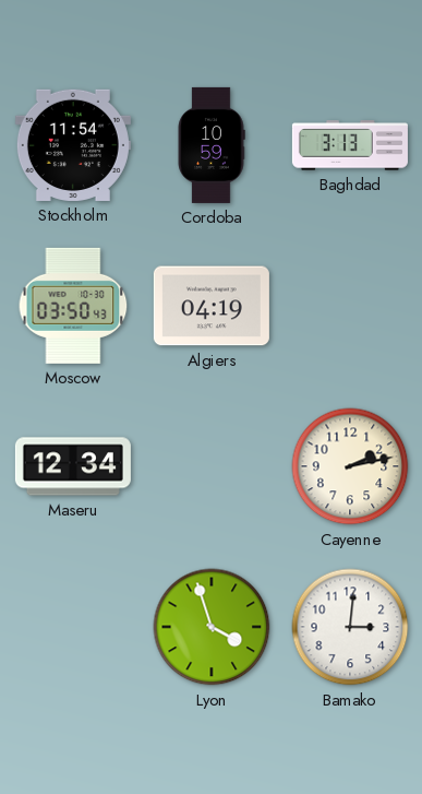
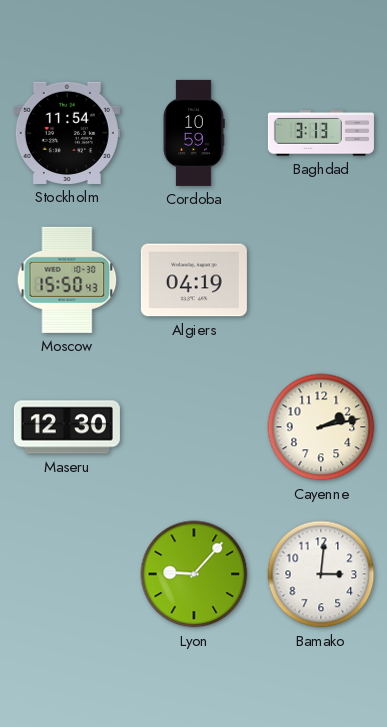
Moscow: 03:50 -> 15:50
Maseru: 12:34 -> 12:30
Lyon: 3:57 -> 9:07
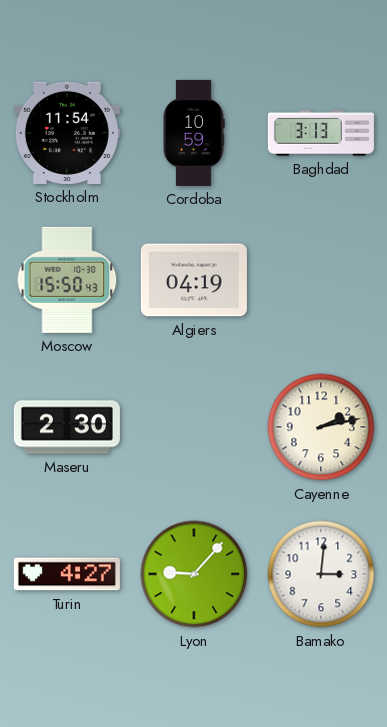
Maseru: 12:30 -> 2:30
Turin: none -> 4:27
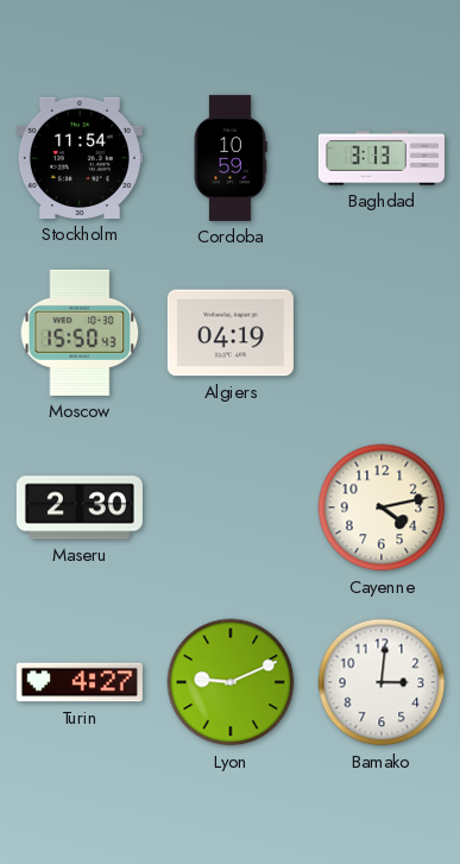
Cayenne: 2:13 -> 4:13
Lyon: 9:07 -> 9:11
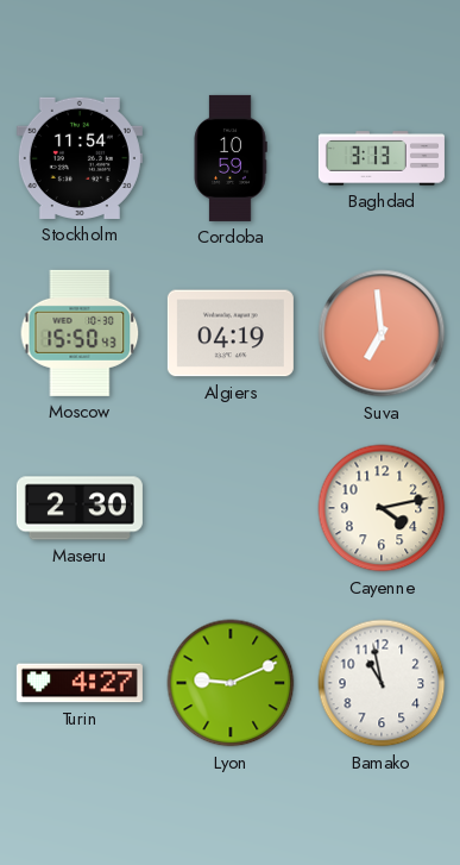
Suva: none -> 6:59
Bamako: 3:01 -> 10:58
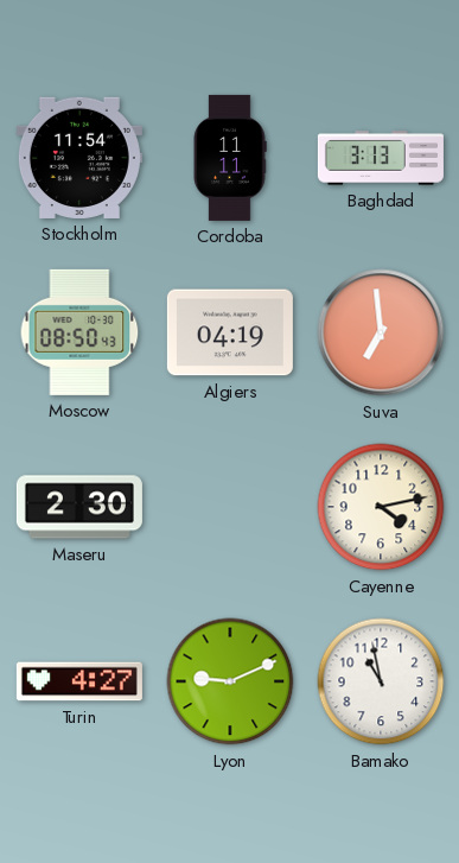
Cordoba: 10:59 -> 11:11
Moscow: 15:50 -> 08:50
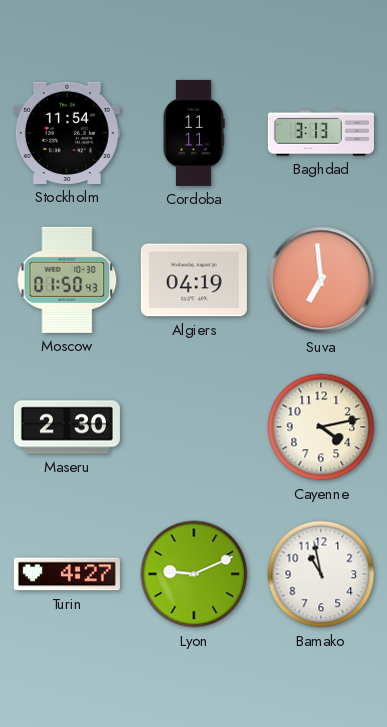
Moscow: 08:50 -> 01:50
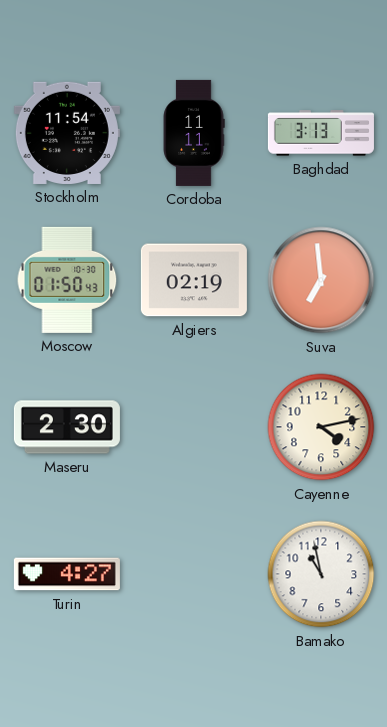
Algiers: 04:19 -> 02:19
Lyon: 9:11 -> none
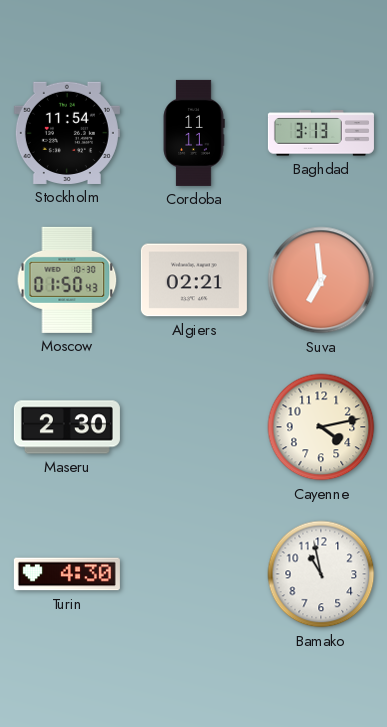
Algiers: 02:19 -> 02:21
Turin: 4:27 -> 4:30
